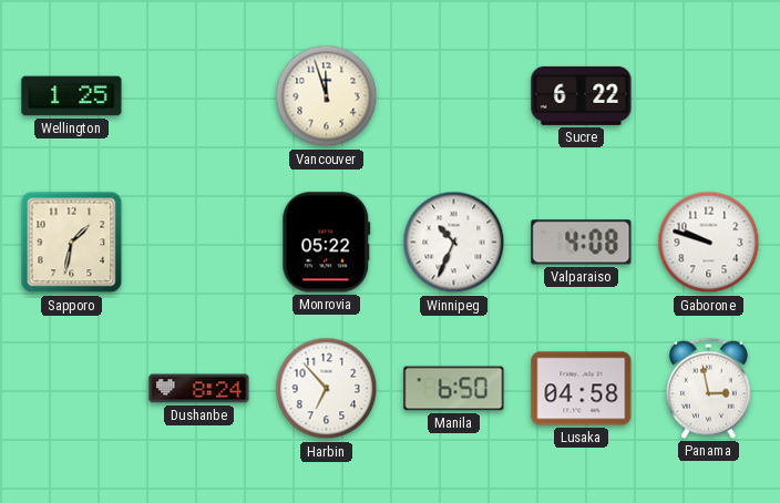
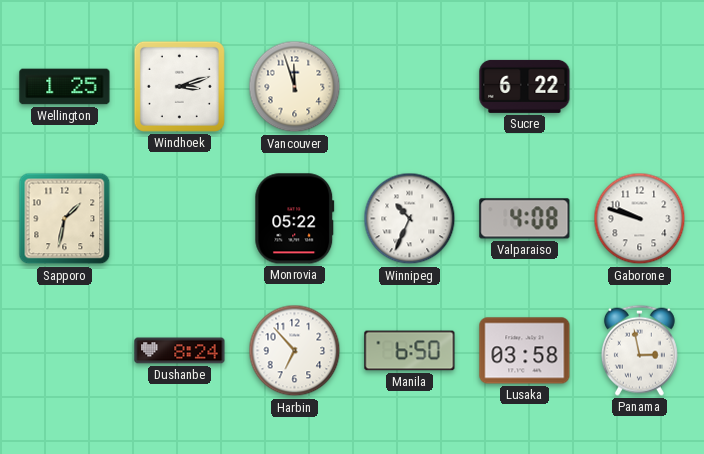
Windhoek: none -> 3:12
Lusaka: 04:58 -> 03:58
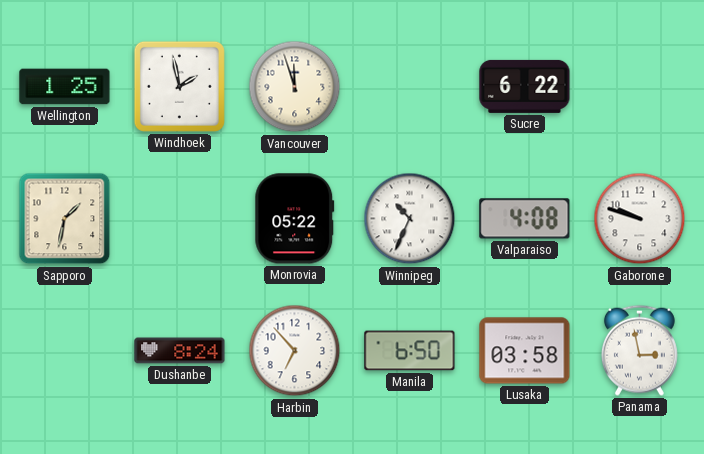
Windhoek: 3:12 -> 1:58
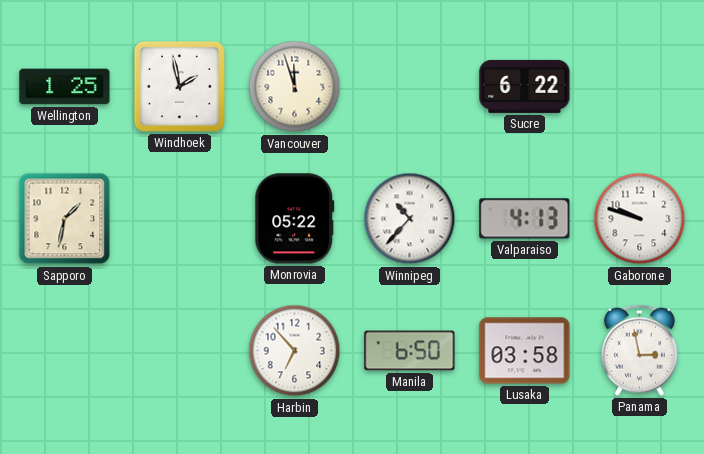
Winnipeg: 10:34 -> 10:37
Valparaiso: 4:08 -> 4:13
Dushanbe: 8:24 -> none
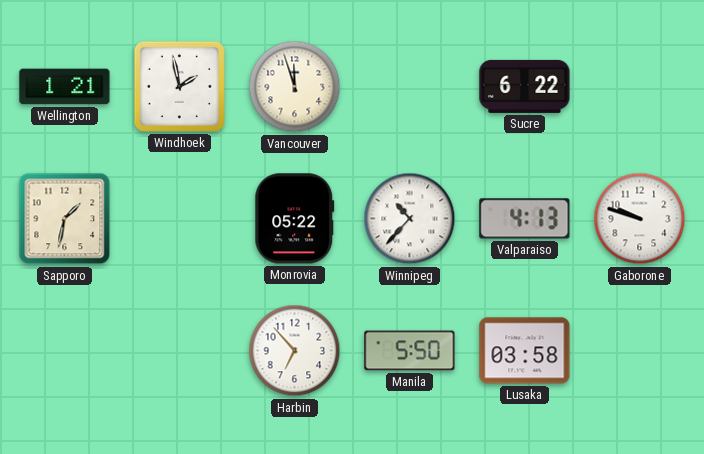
Wellington: 1:25 -> 1:21
Manila: 6:50 -> 5:50
Panama: 2:58 -> none
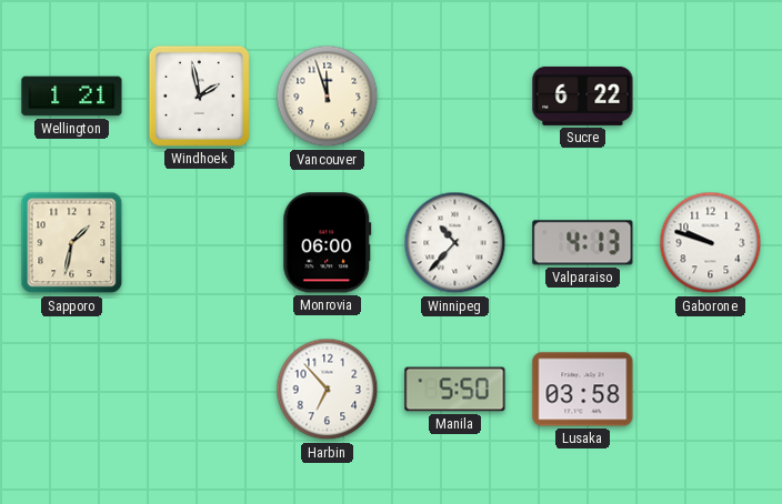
Monrovia: 05:22 -> 06:00
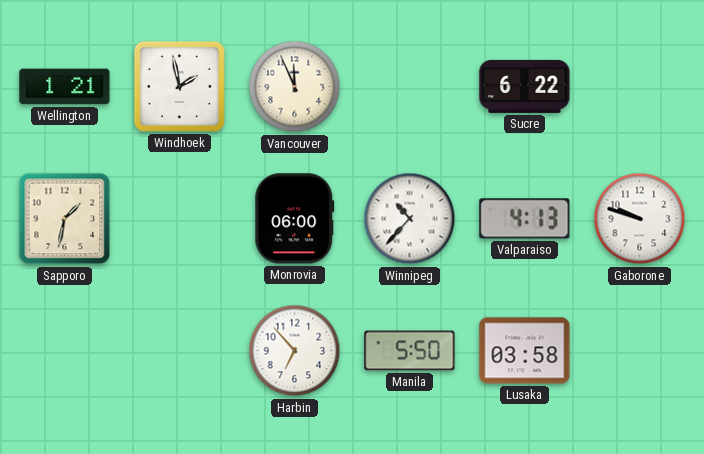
Vancouver: 11:57 -> 11:56
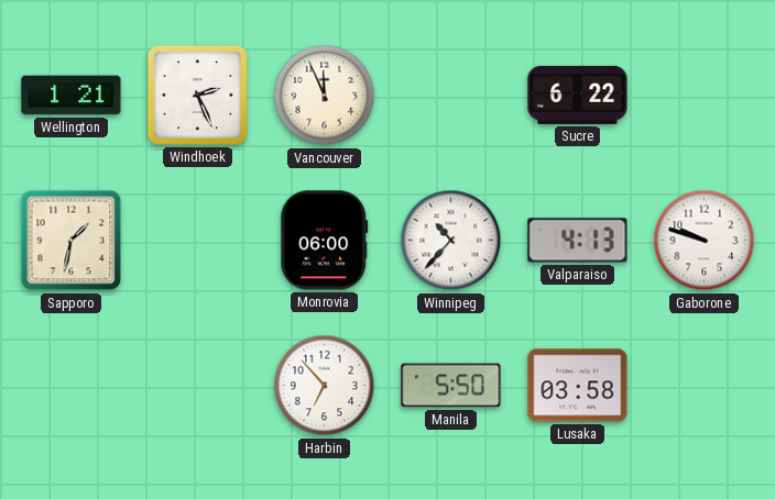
Windhoek: 1:58 -> 2:26
